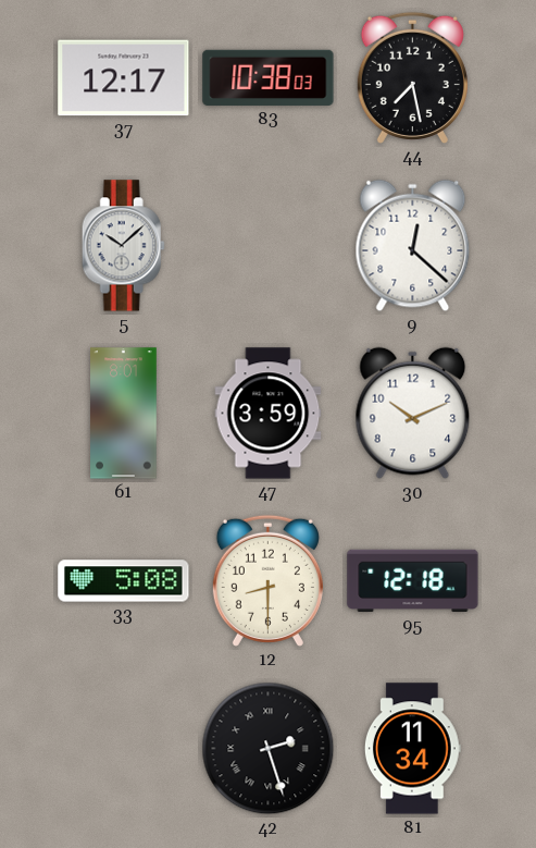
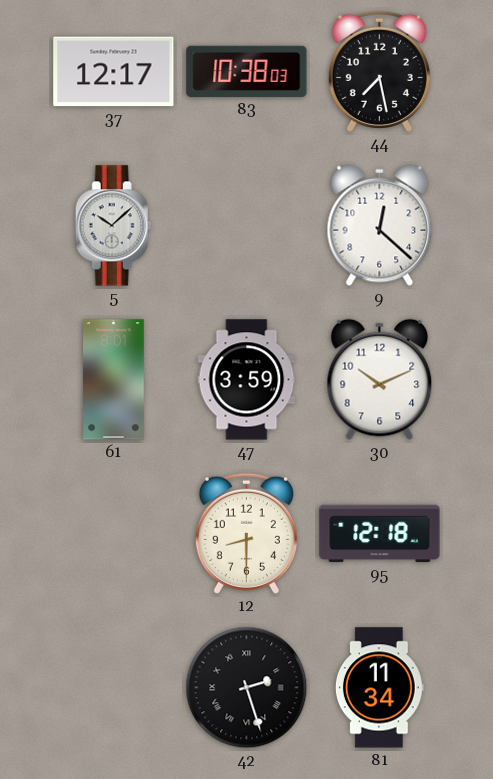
33: 5:08 -> none
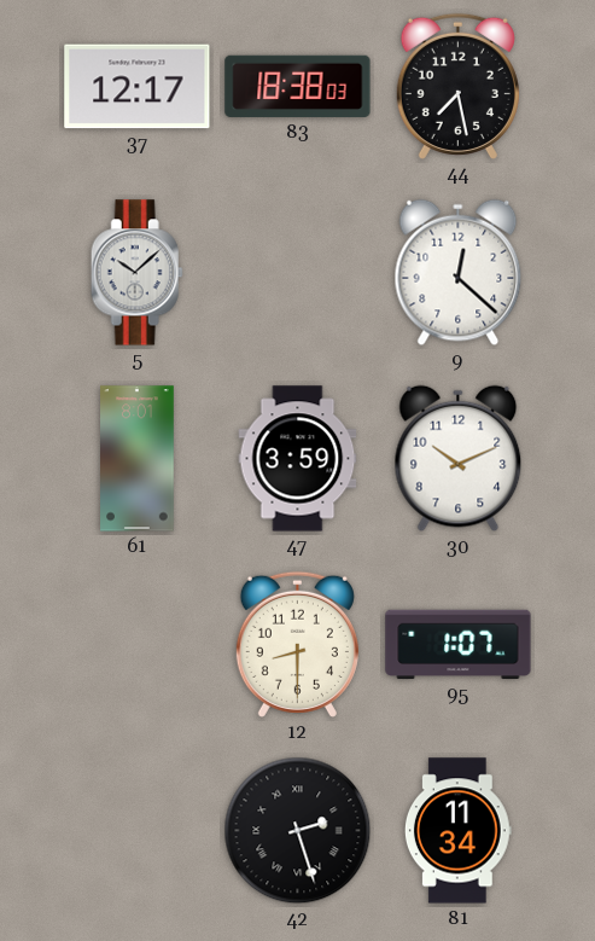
83: 10:38 -> 18:38
95: 12:18 -> 1:07
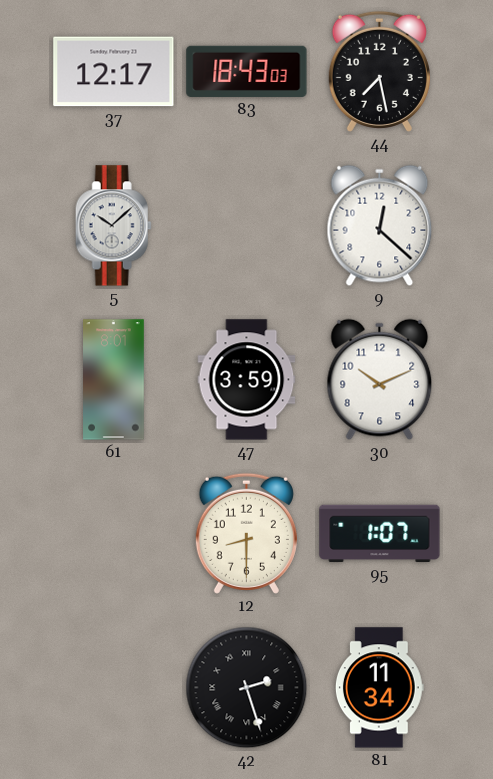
83: 18:38 -> 18:43
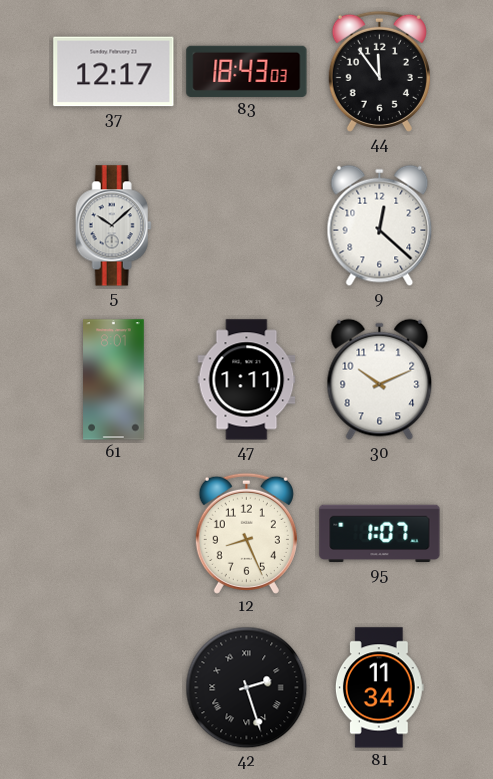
44: 7:28 -> 11:54
47: 3:59 -> 1:11
12: 8:30 -> 8:26
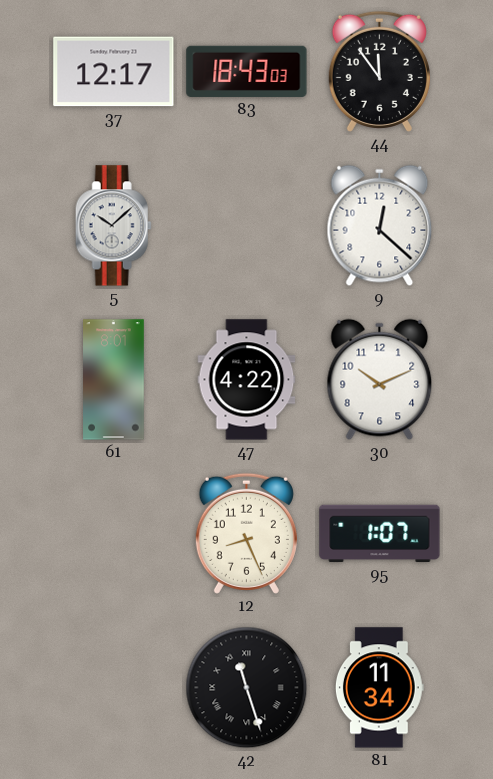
47: 1:11 -> 4:22
42: 2:27 -> 11:27
